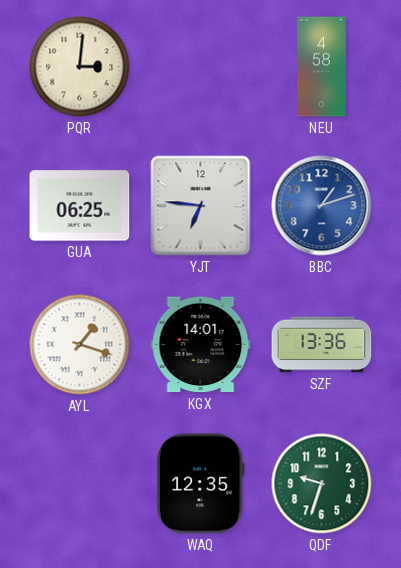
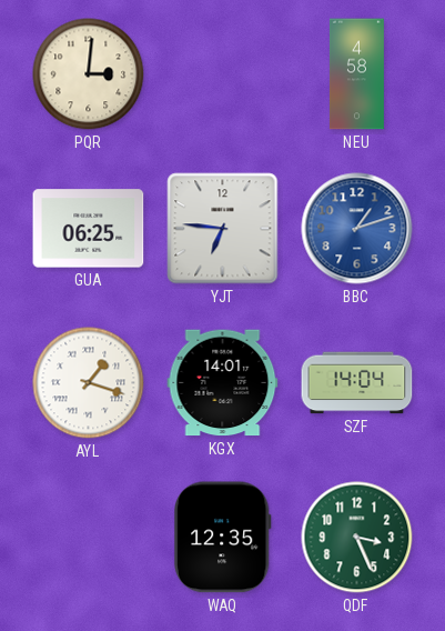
SZF: 13:36 -> 14:04
QDF: 9:33 -> 3:26
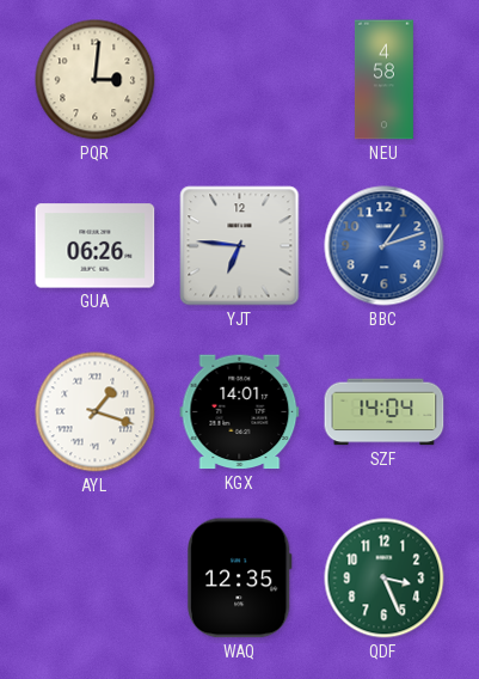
GUA: 06:25 -> 06:26
